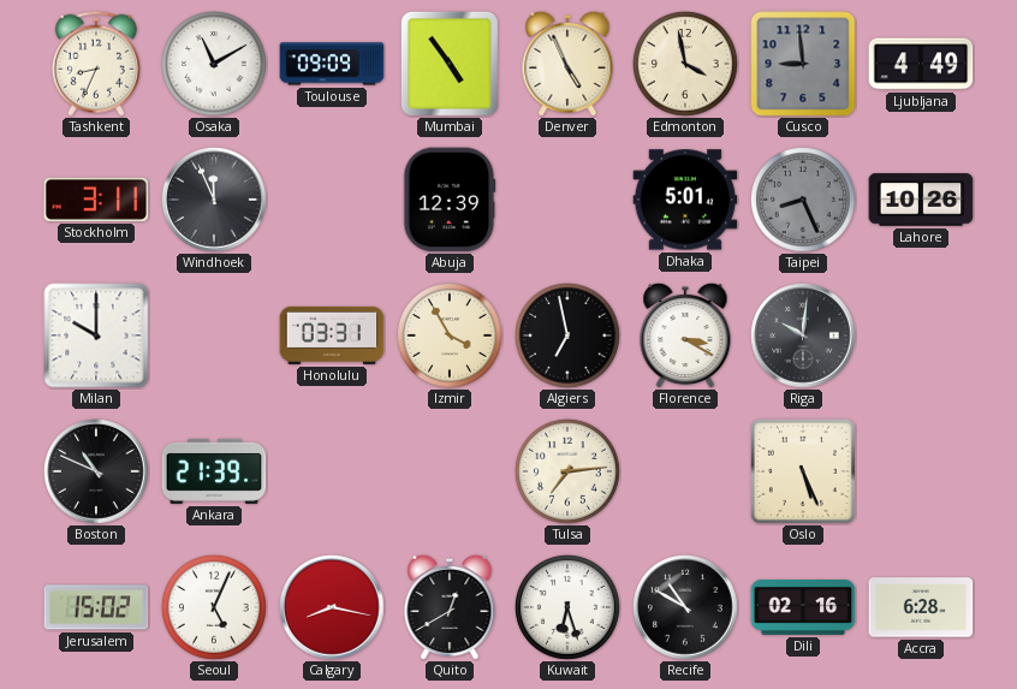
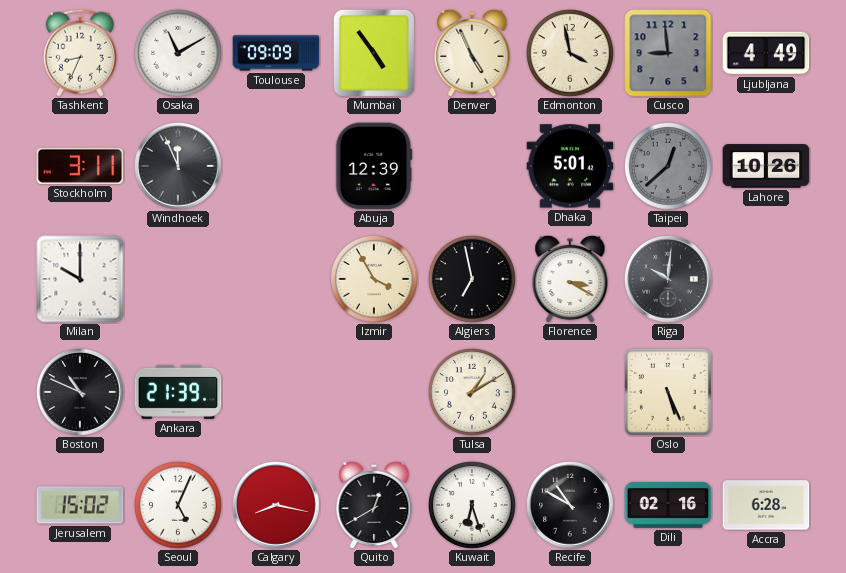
Taipei: 8:26 -> 12:38
Honolulu: 03:31 -> none
Tulsa: 7:14 -> 1:10
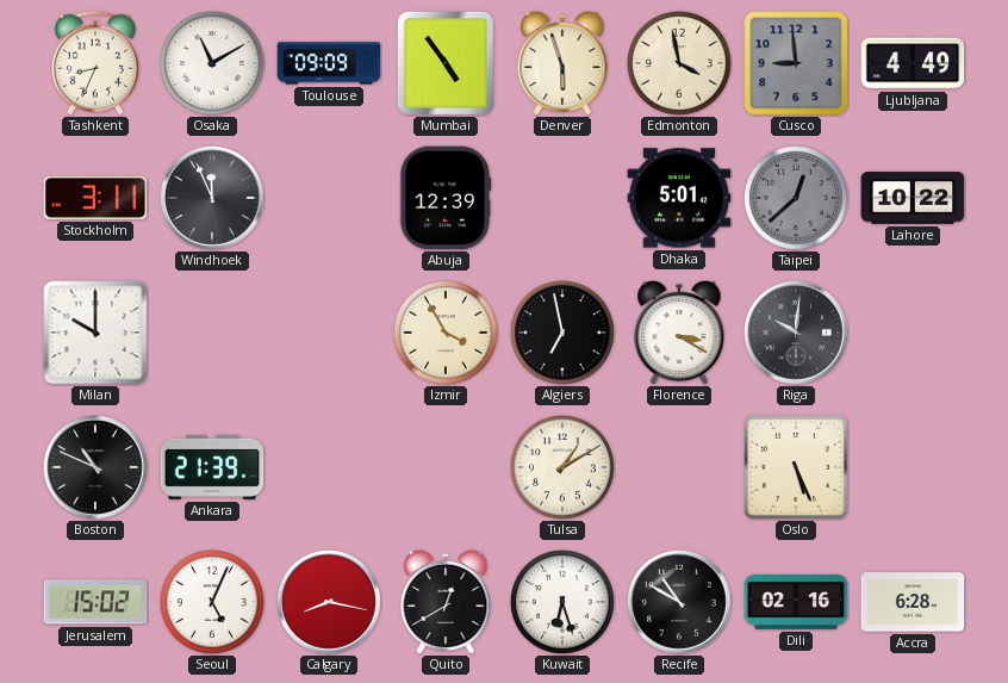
Denver: 4:56 -> 5:57
Lahore: 10:26 -> 10:22
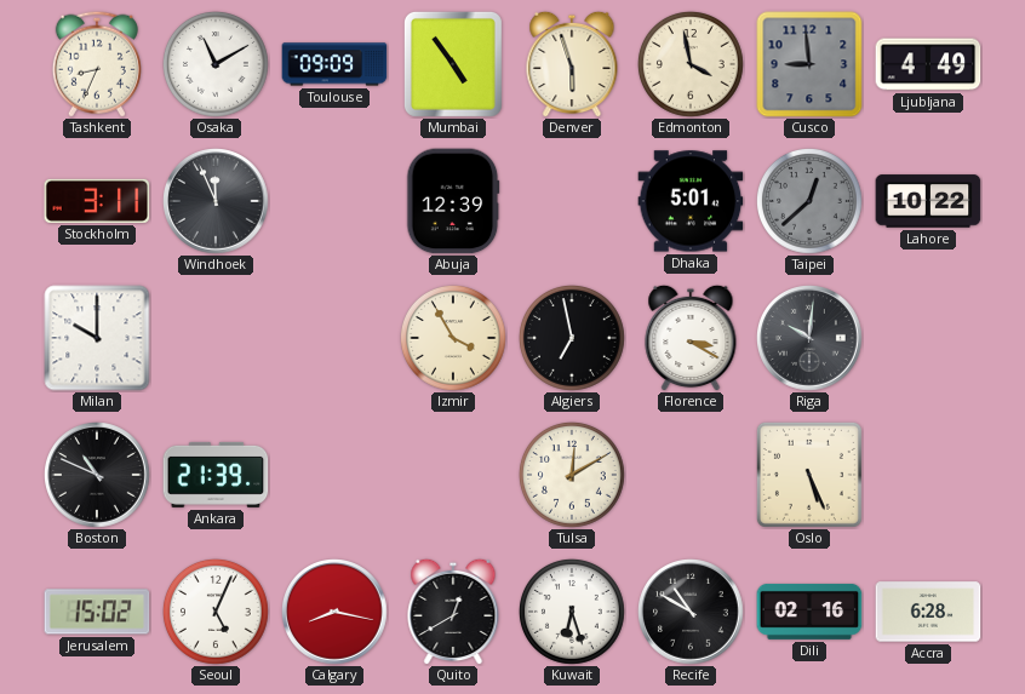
Tulsa: 1:10 -> 12:10
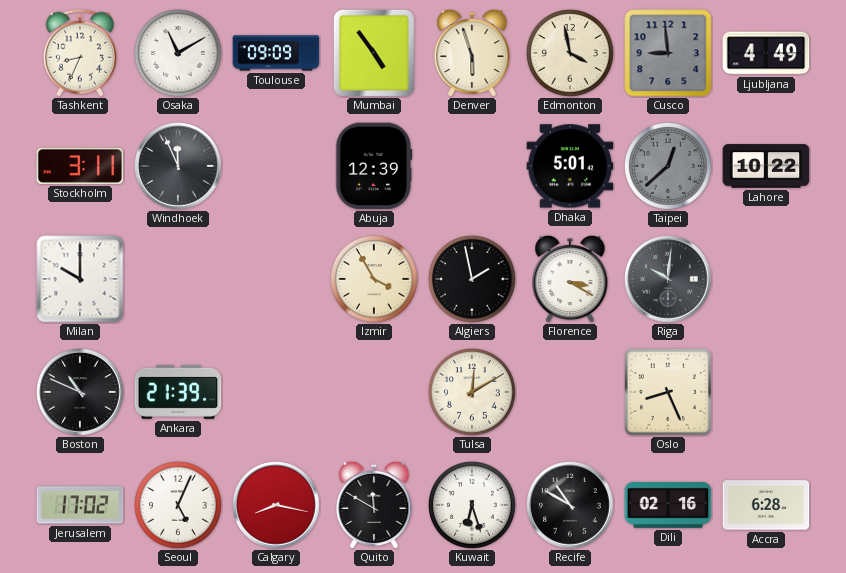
Algiers: 6:58 -> 1:58
Oslo: 5:26 -> 8:26
Jerusalem: 15:02 -> 17:02
Quito: 12:40 -> 11:50
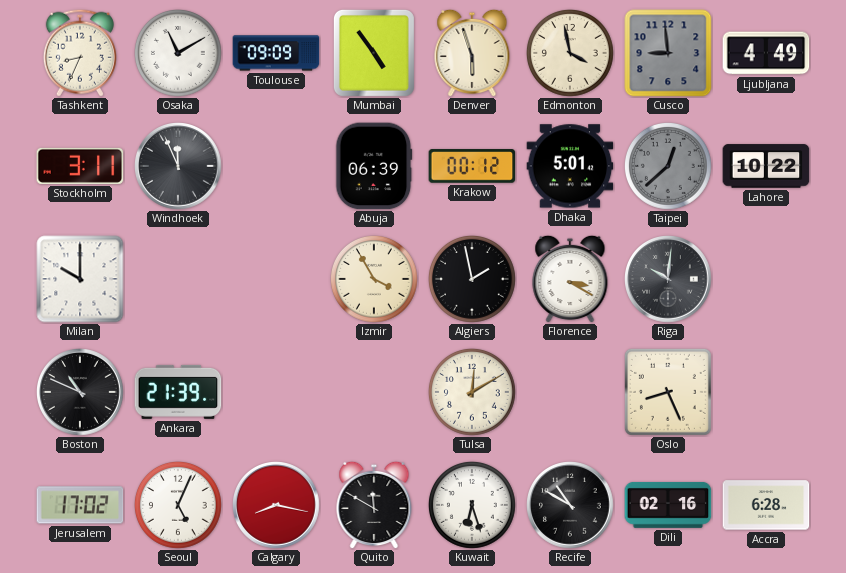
Abuja: 12:39 -> 06:39
Krakow: none -> 00:12
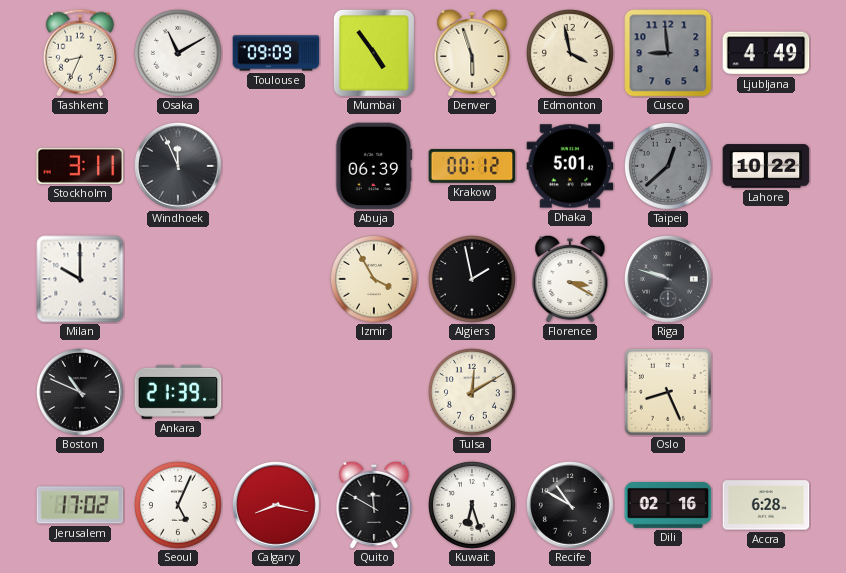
Riga: 10:01 -> 9:48
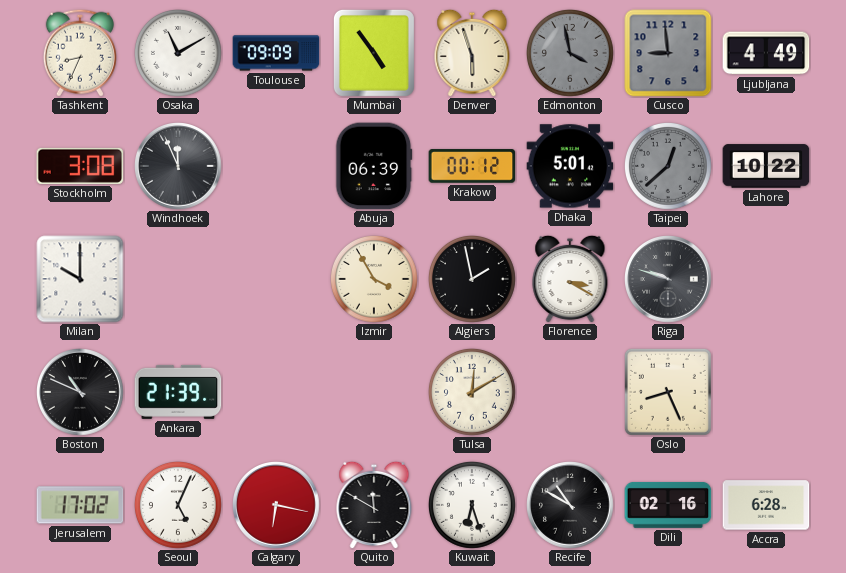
Edmonton dial: cream -> grey
Stockholm: 3:11 -> 3:08
Calgary: 8:17 -> 6:17
